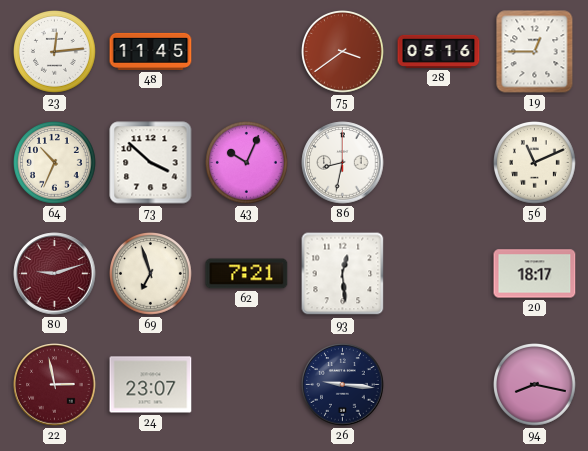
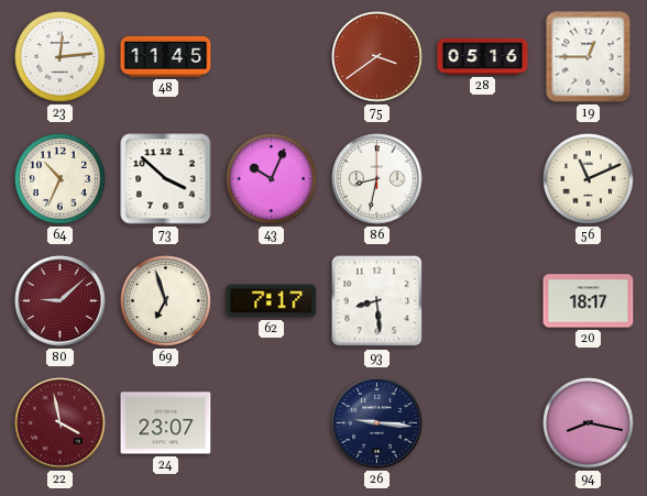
80: 9:12 -> 9:08
62: 7:21 -> 7:17
93: 12:29 -> 8:29
22: 2:58 -> 3:58
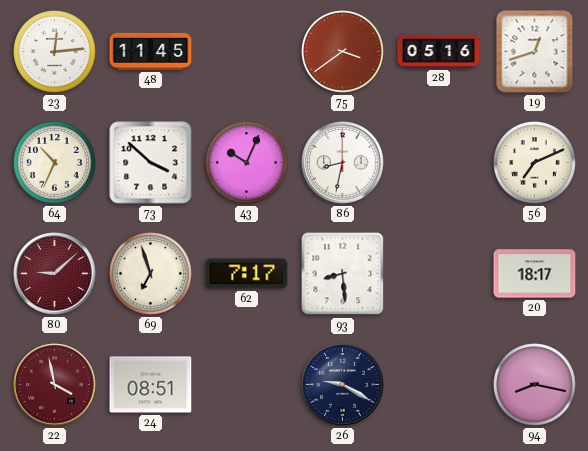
19: 12:45 -> 12:42
56: 11:11 -> 7:11
24: 23:07 -> 08:51
26: 9:16 -> 9:20
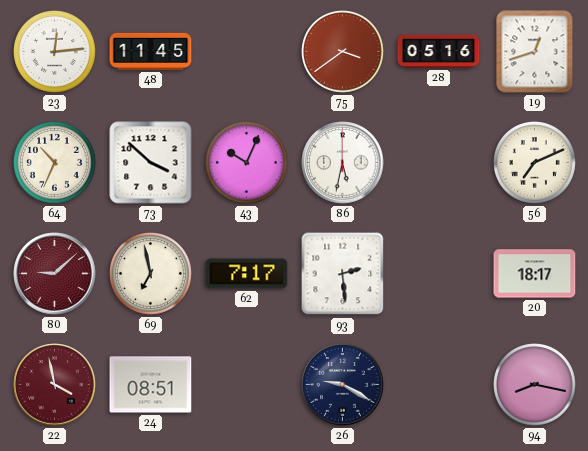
86: 8:32 -> 5:32
69: 6:57 -> 6:58
93: 8:29 -> 2:29
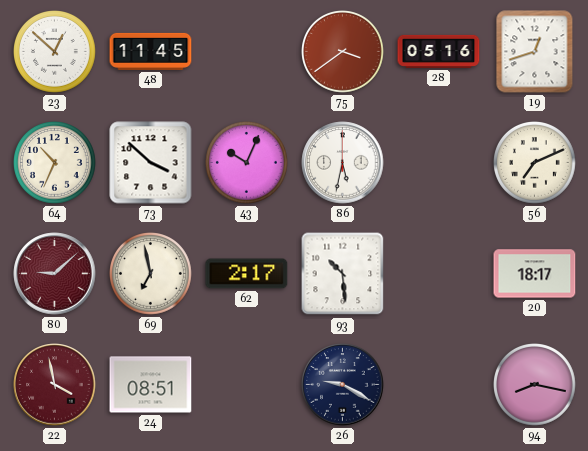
23: 12:14 -> 12:52
62: 7:17 -> 2:17
93: 2:29 -> 10:29
